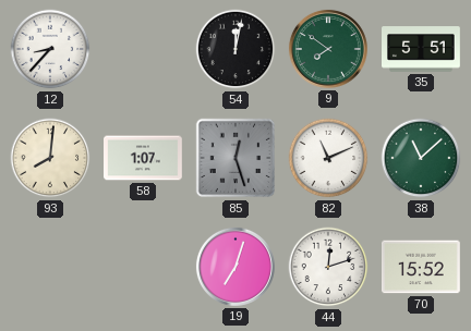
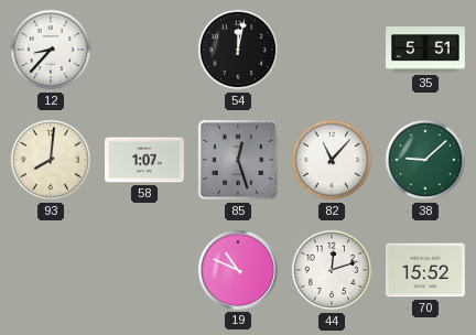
9: 7:51 -> none
82: 11:11 -> 11:07
38: 11:08 -> 9:08
19: 7:03 -> 10:49
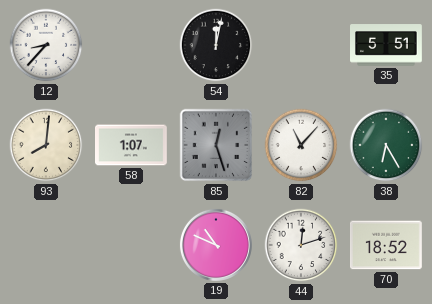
38: 9:08 -> 6:25
70: 15:52 -> 18:52
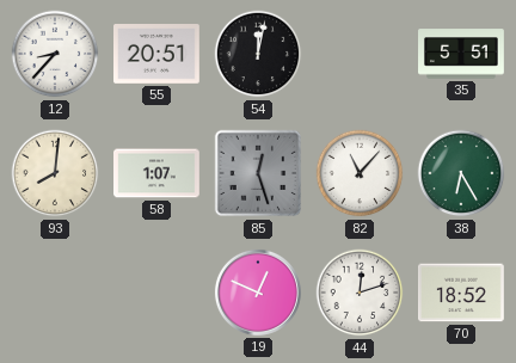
55: none -> 20:51
19: 10:49 -> 12:49
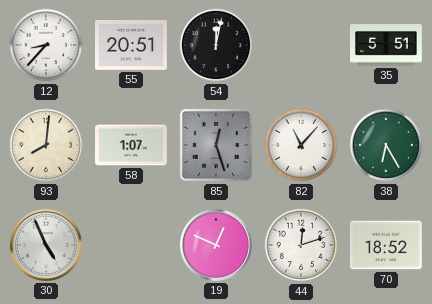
30: none -> 4:56
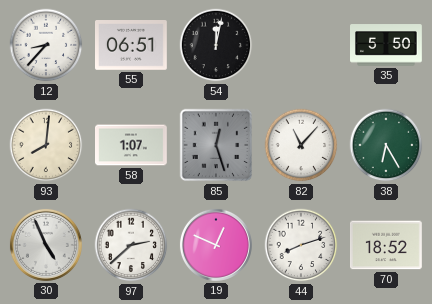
55: 20:51 -> 06:51
35: 5:51 -> 5:50
97: none -> 2:38
44: 12:12 -> 8:12
